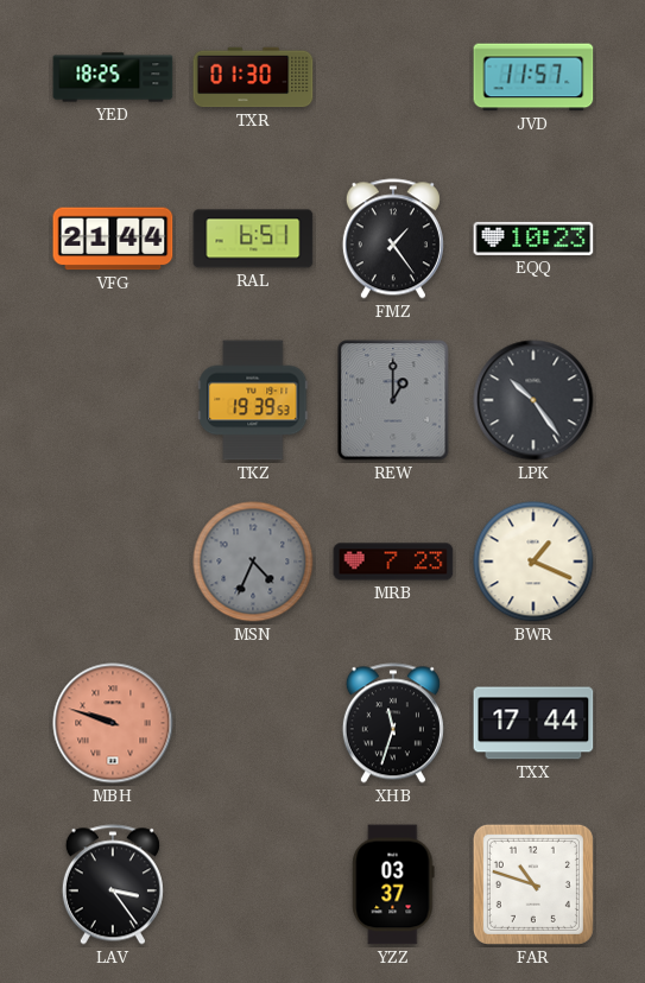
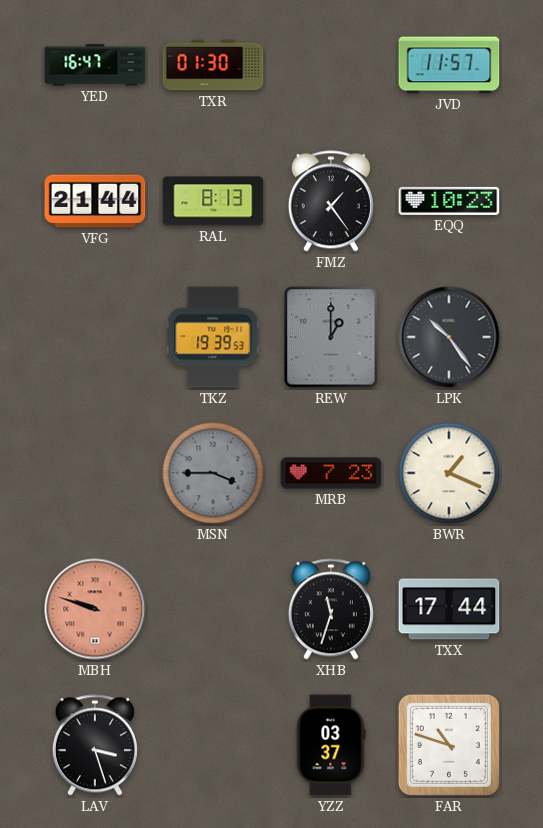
YED: 18:25 -> 16:47
RAL: 6:51 -> 8:13
MSN: 4:34 -> 3:45
LAV: 3:24 -> 3:27
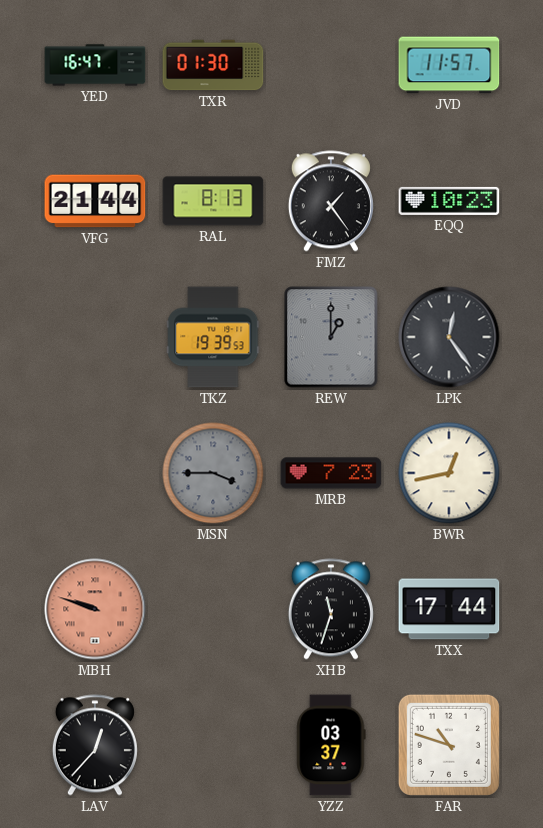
LPK: 10:24 -> 12:24
BWR: 1:19 -> 12:43
LAV: 3:27 -> 12:37
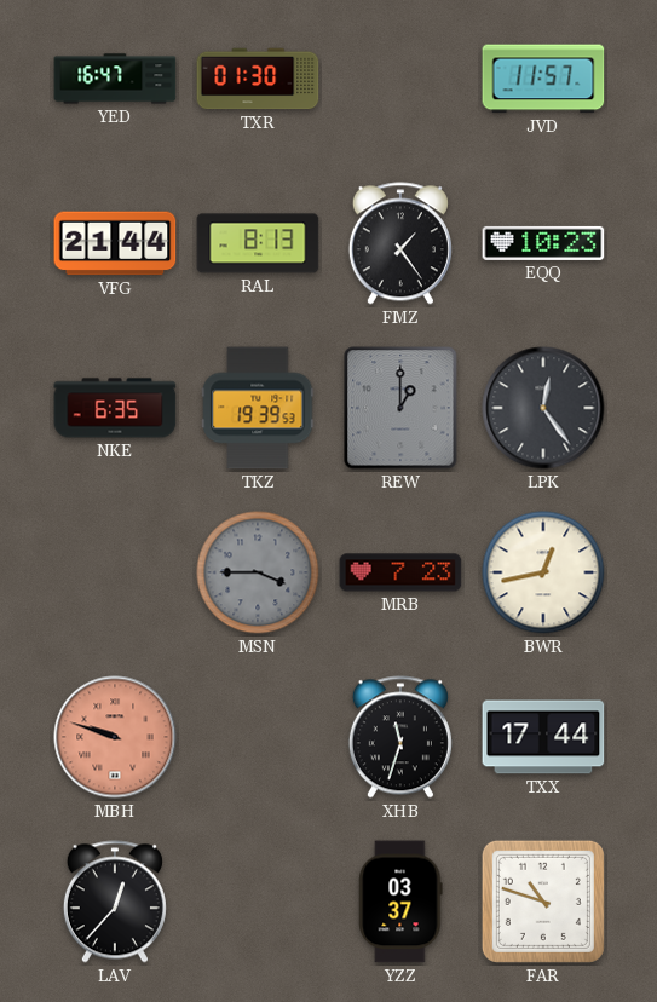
NKE: none -> 6:35
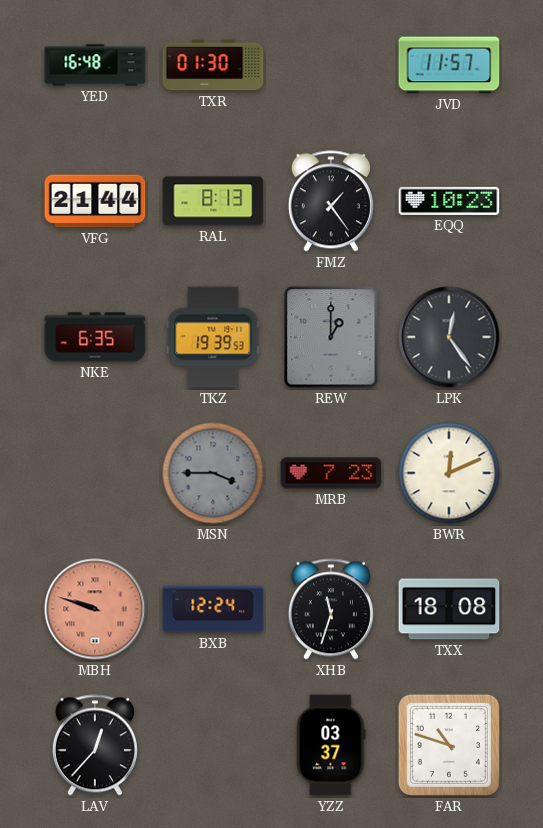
YED: 16:47 -> 16:48
BWR: 12:43 -> 12:11
BXB: none -> 12:24
TXX: 17:44 -> 18:08
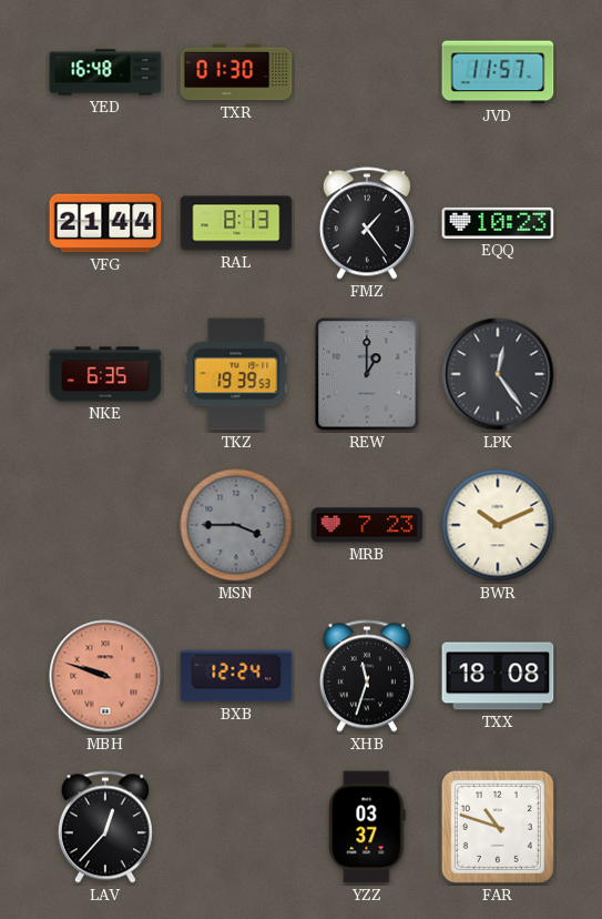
BWR: 12:11 -> 10:11
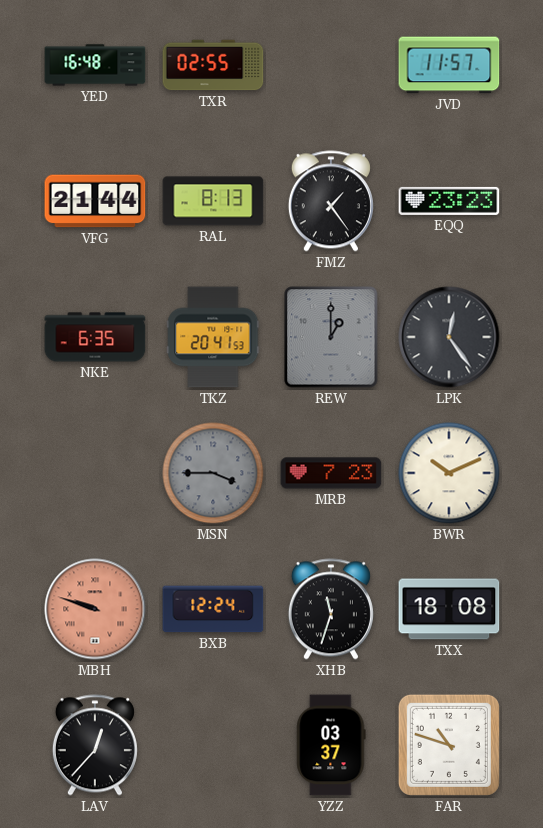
TXR: 01:30 -> 02:55
EQQ: 10:23 -> 23:23
TKZ: 19:39 -> 20:41
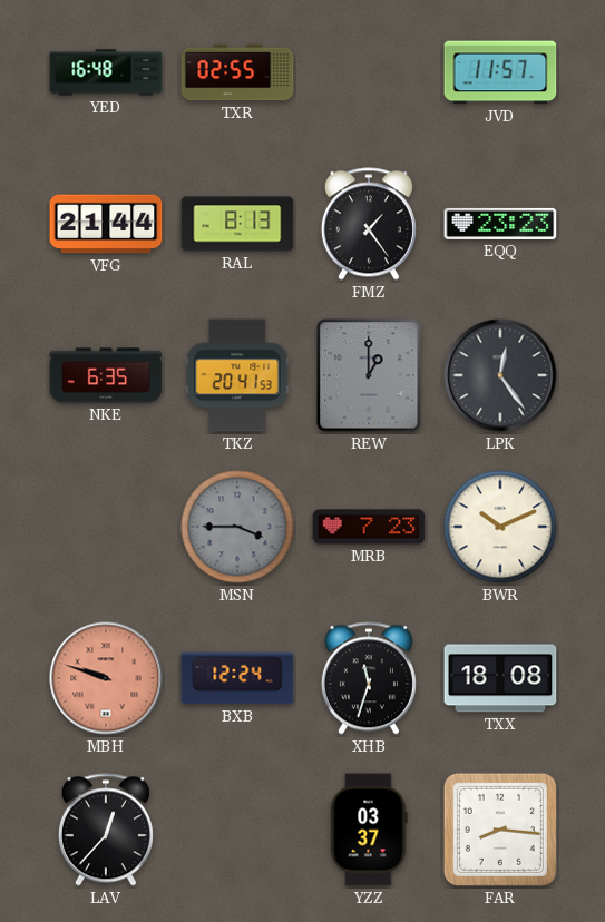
FAR: 10:48 -> 8:16
